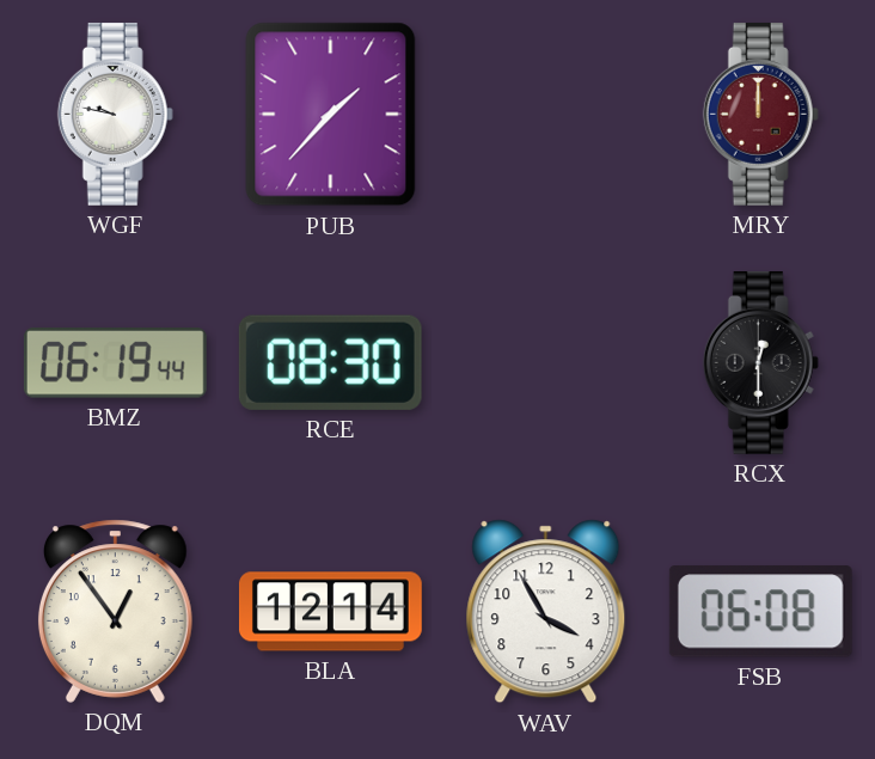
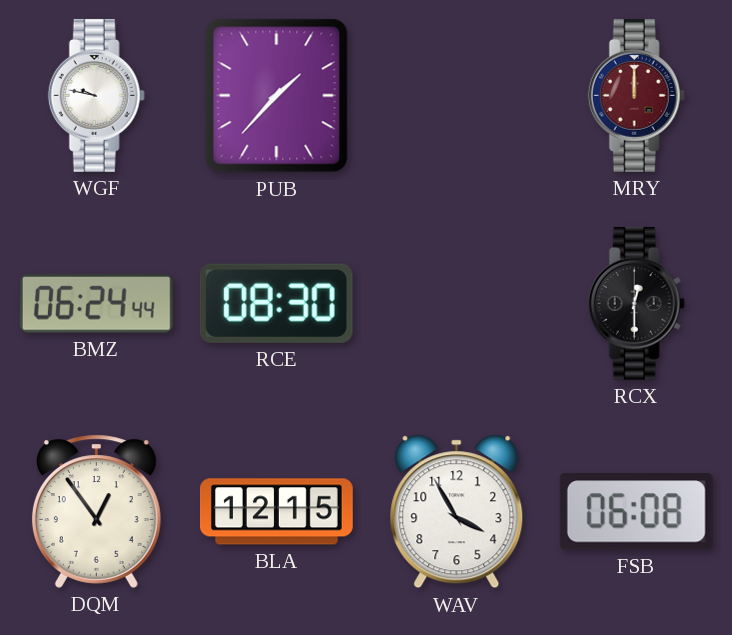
BMZ: 06:19 -> 06:24
BLA: 12:14 -> 12:15
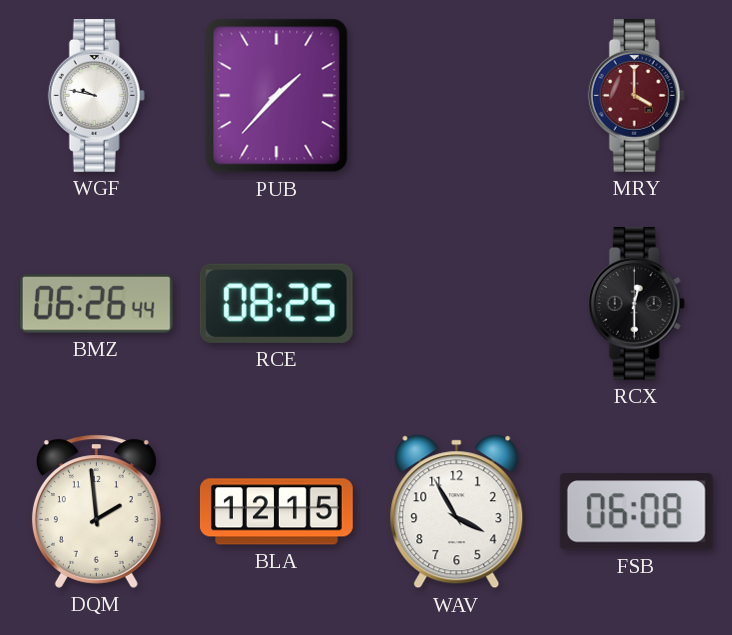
MRY: 12:00 -> 4:00
BMZ: 06:24 -> 06:26
RCE: 08:30 -> 08:25
DQM: 12:54 -> 1:59
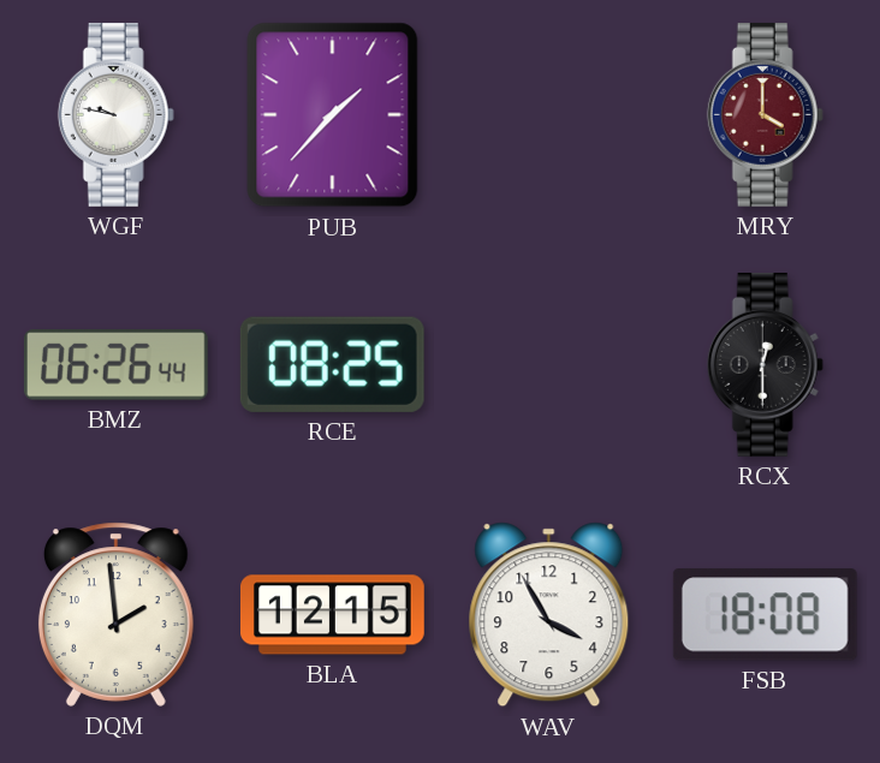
FSB: 06:08 -> 18:08
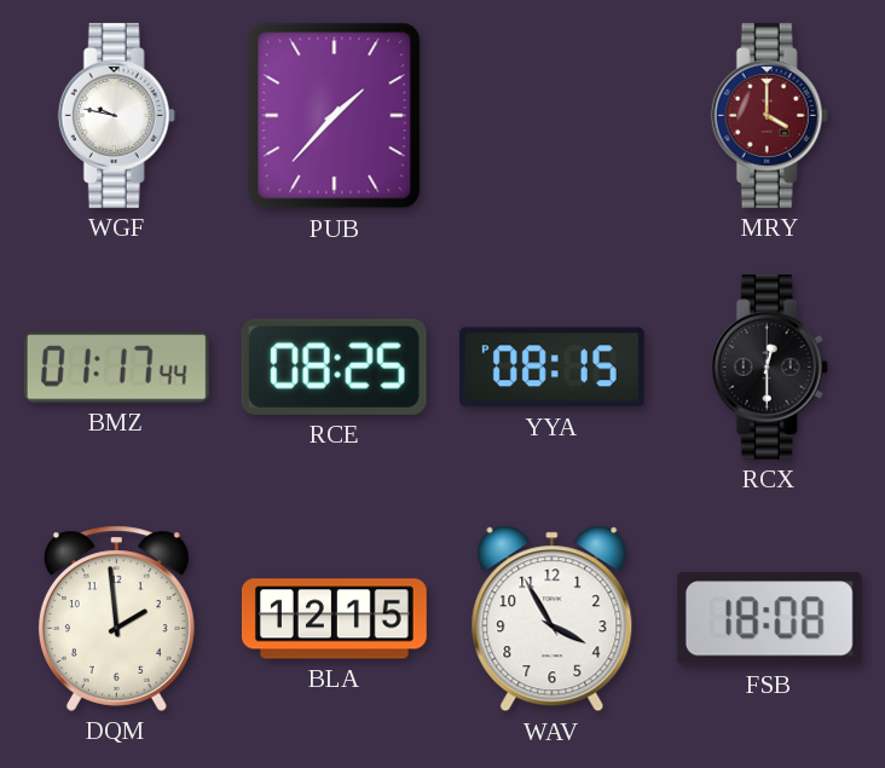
BMZ: 06:26 -> 01:17
YYA: none -> 08:15
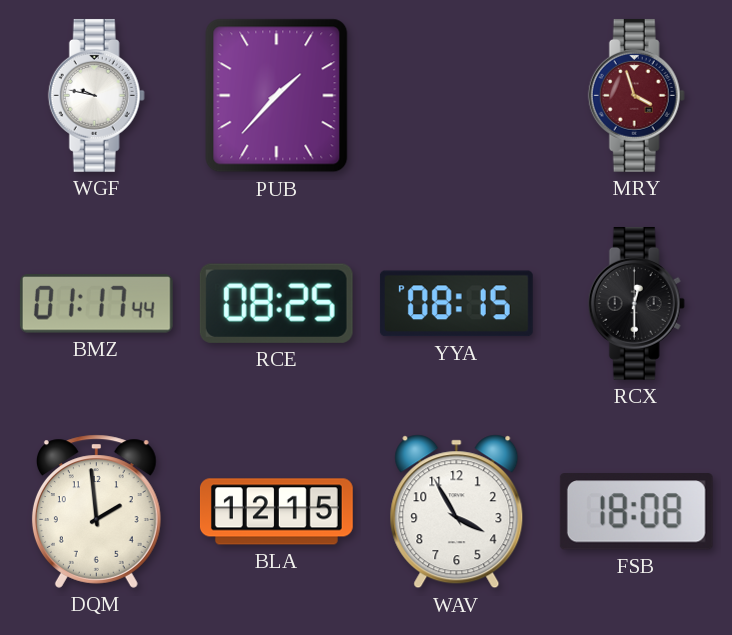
MRY: 4:00 -> 3:57
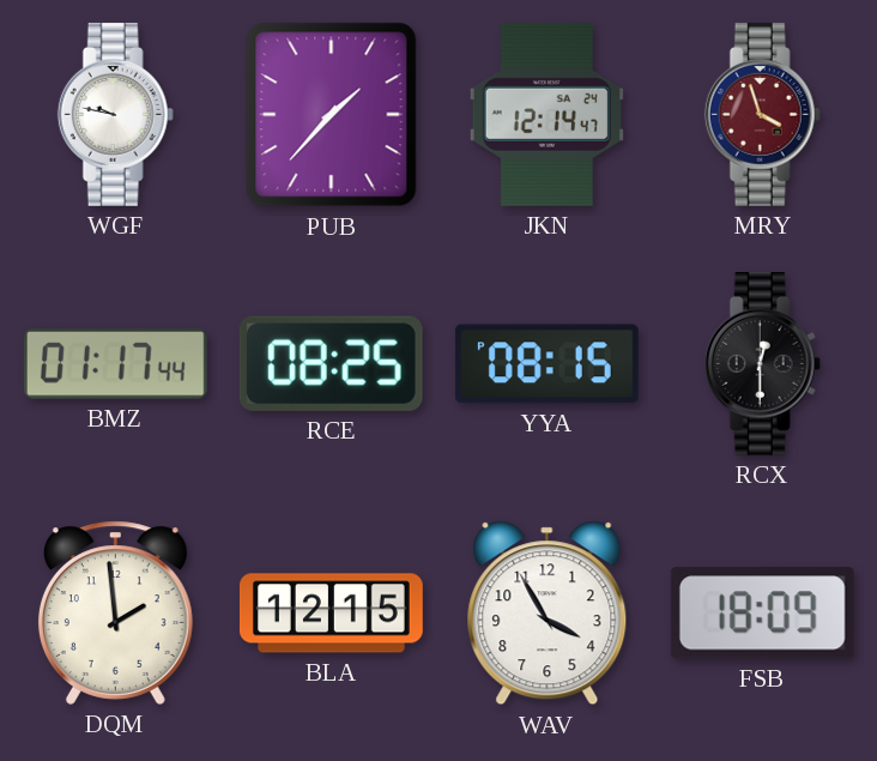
JKN: none -> 12:14
FSB: 18:08 -> 18:09
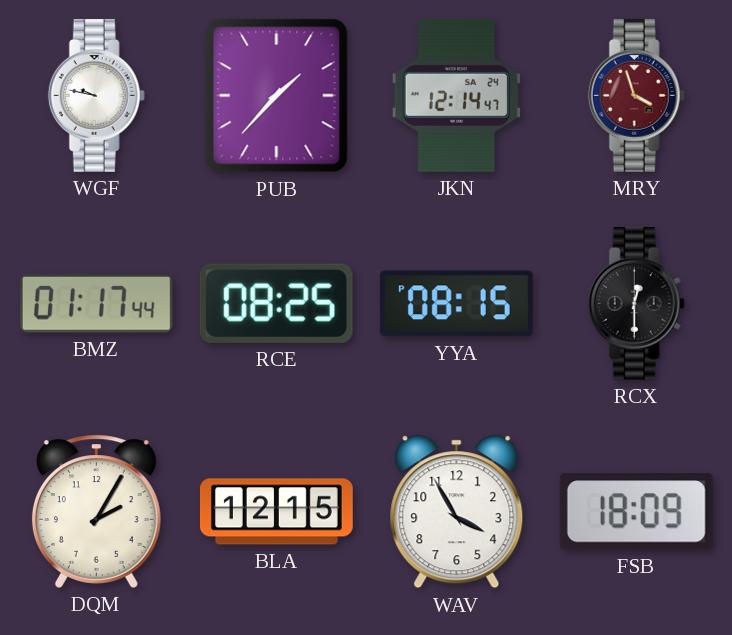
DQM: 1:59 -> 2:05
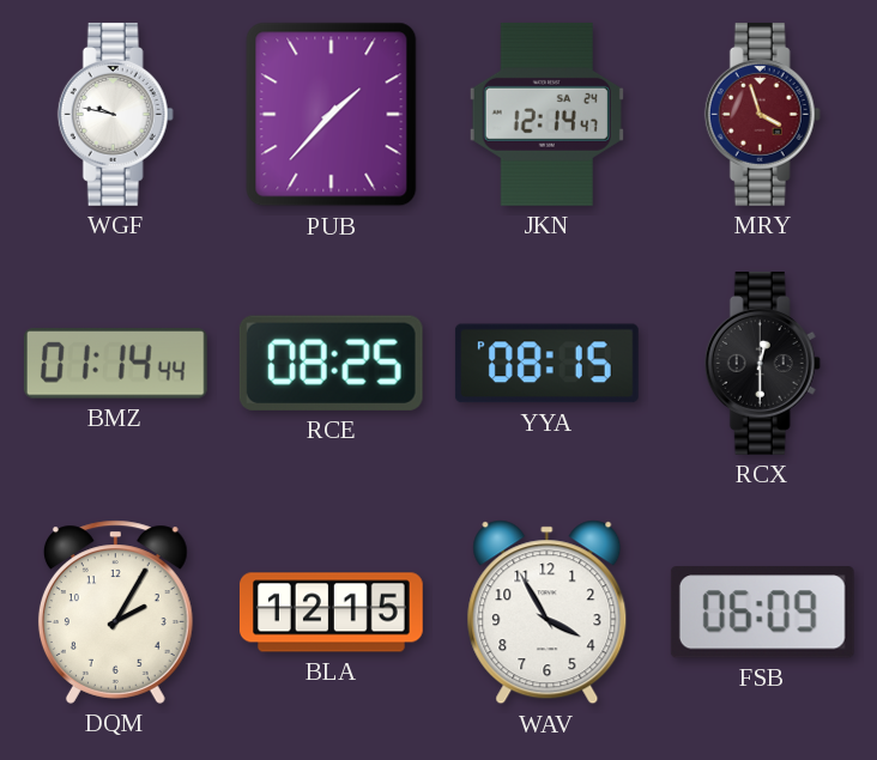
BMZ: 01:17 -> 01:14
FSB: 18:09 -> 06:09
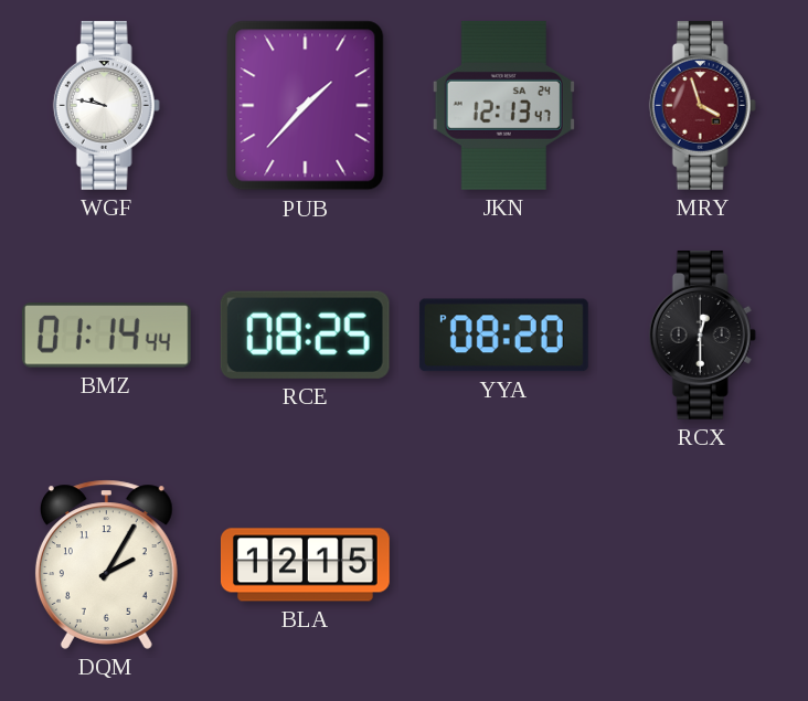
JKN: 12:14 -> 12:13
YYA: 08:15 -> 08:20
WAV: 3:55 -> none
FSB: 06:09 -> none
